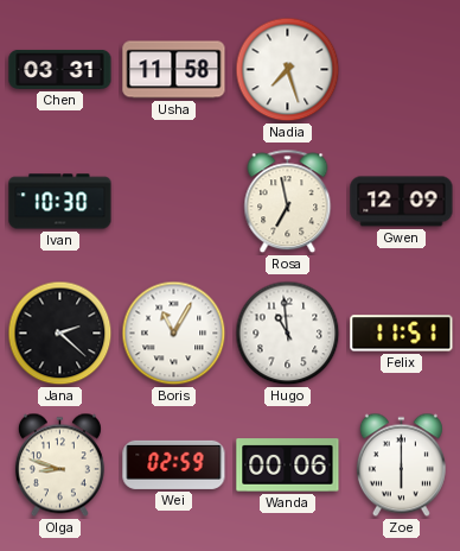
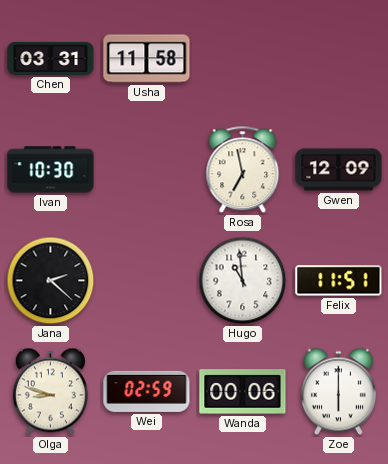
Nadia: 7:27 -> none
Boris: 11:05 -> none
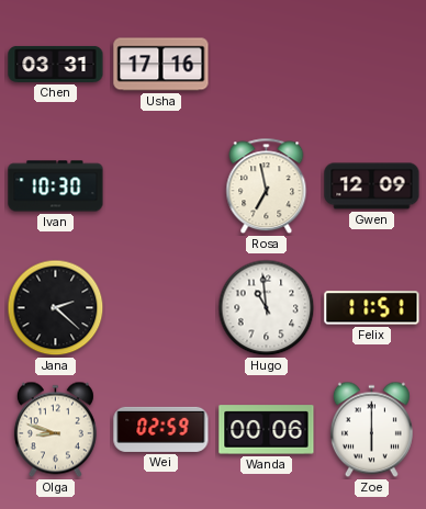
Usha: 11:58 -> 17:16
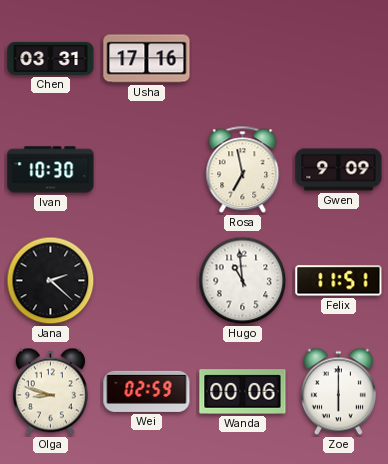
Gwen: 12:09 -> 9:09
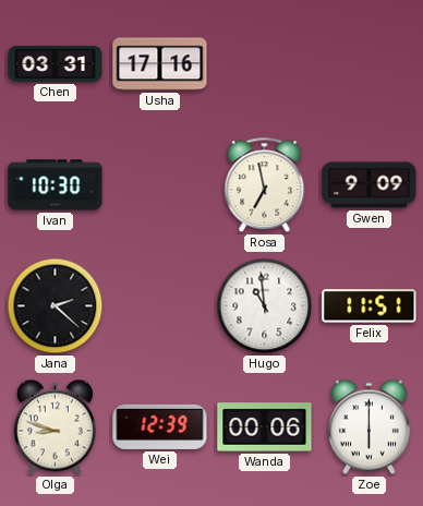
Wei: 02:59 -> 12:39
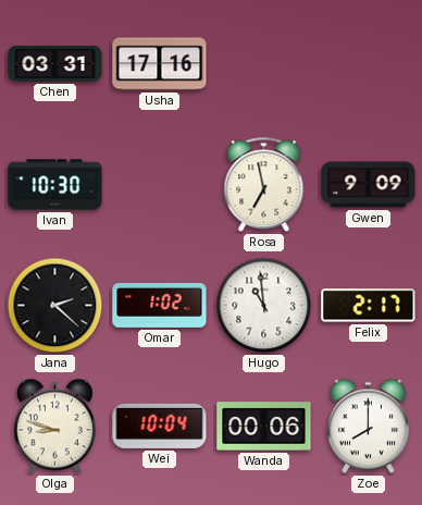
Omar: none -> 1:02
Felix: 11:51 -> 2:17
Wei: 12:39 -> 10:04
Zoe: 6:00 -> 8:00
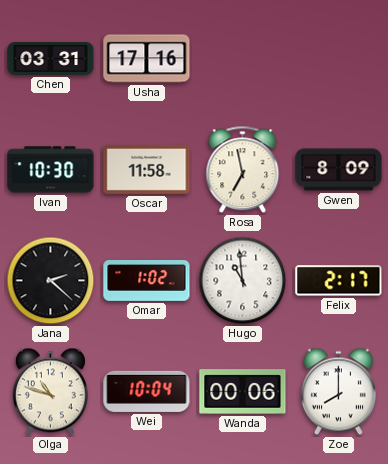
Oscar: none -> 11:58
Gwen: 9:09 -> 8:09
Olga: 8:48 -> 10:48
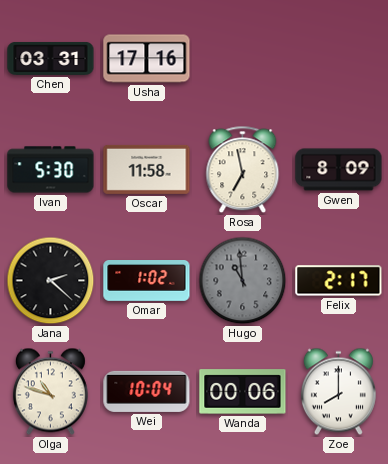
Ivan: 10:30 -> 5:30
Hugo dial: white -> grey
